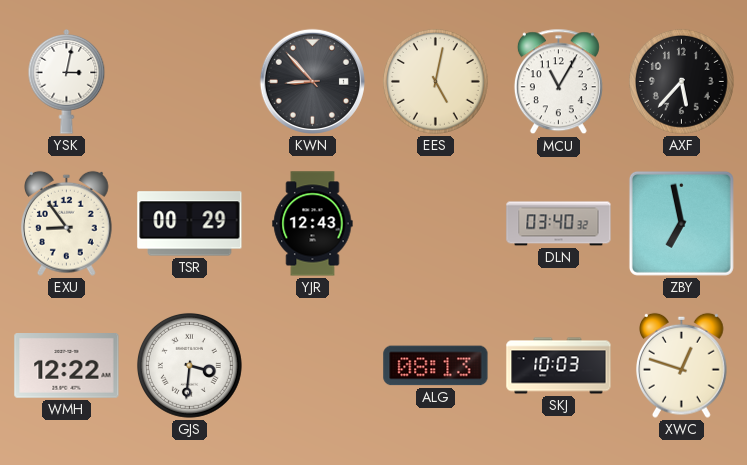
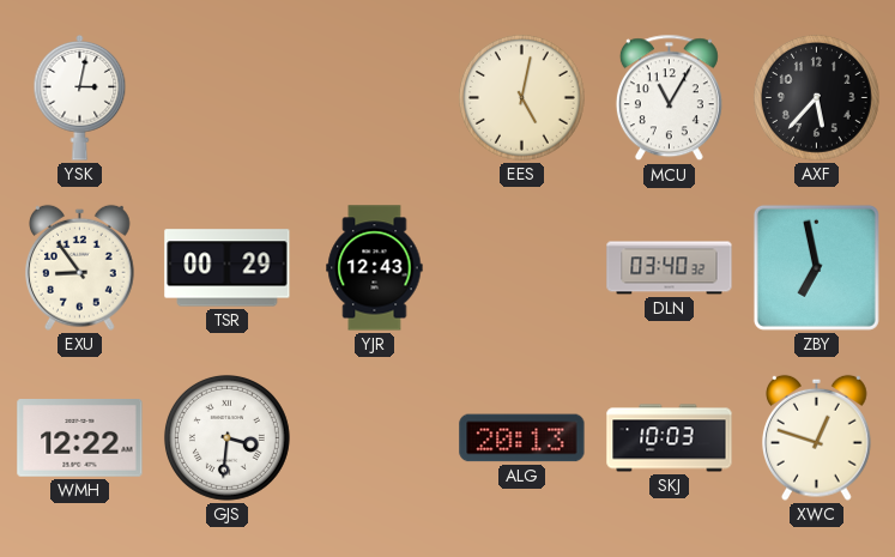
KWN: 8:53 -> none
ALG: 08:13 -> 20:13
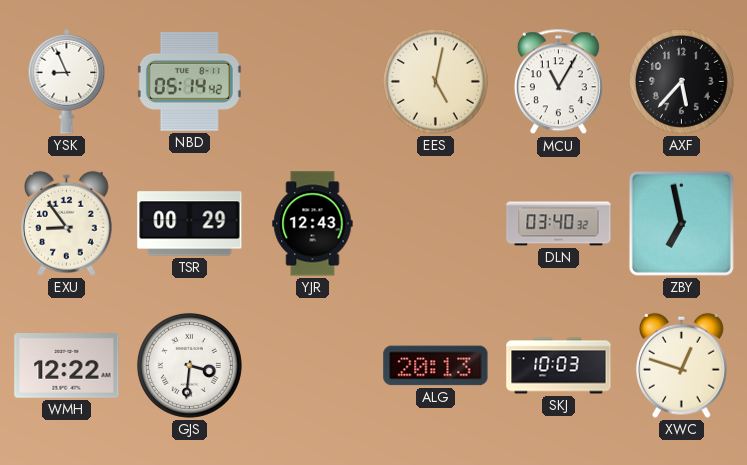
YSK: 3:02 -> 8:56
NBD: none -> 05:14
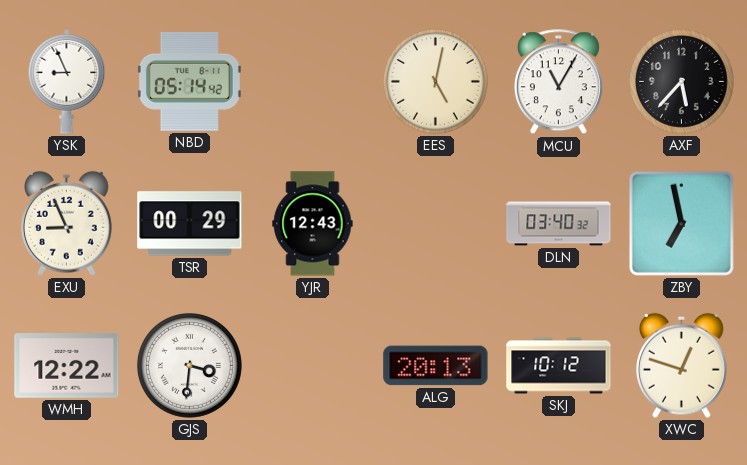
EXU: 8:54 -> 8:56
SKJ: 10:03 -> 10:12
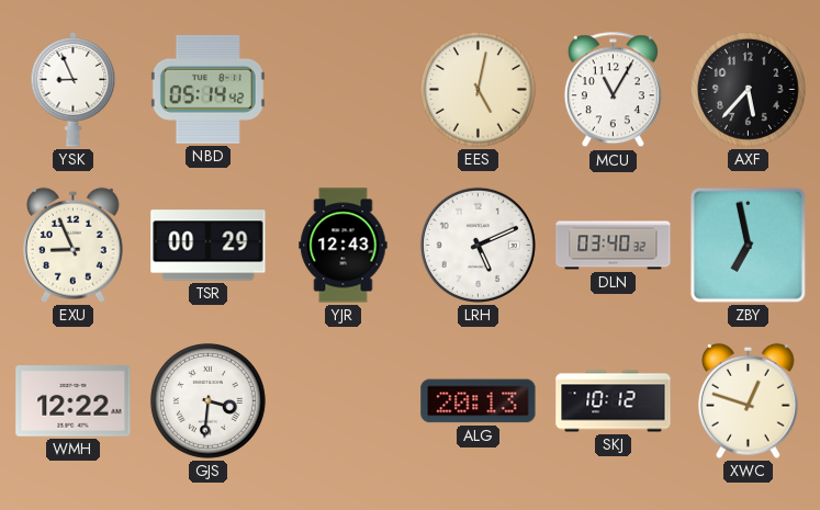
LRH: none -> 5:11
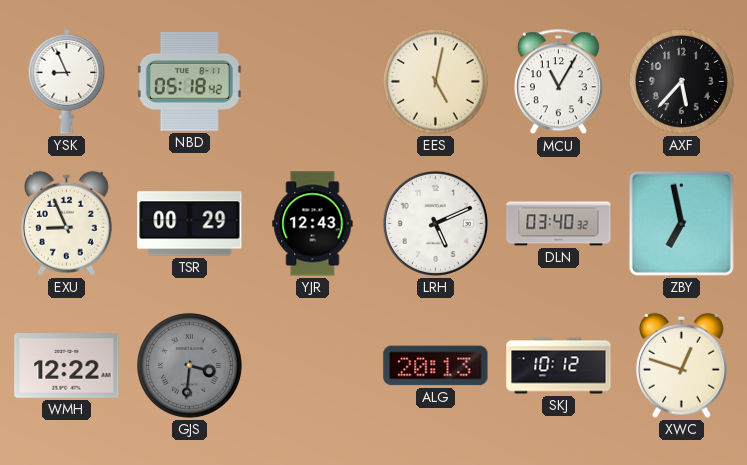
NBD: 05:14 -> 05:18
GJS dial: white -> grey
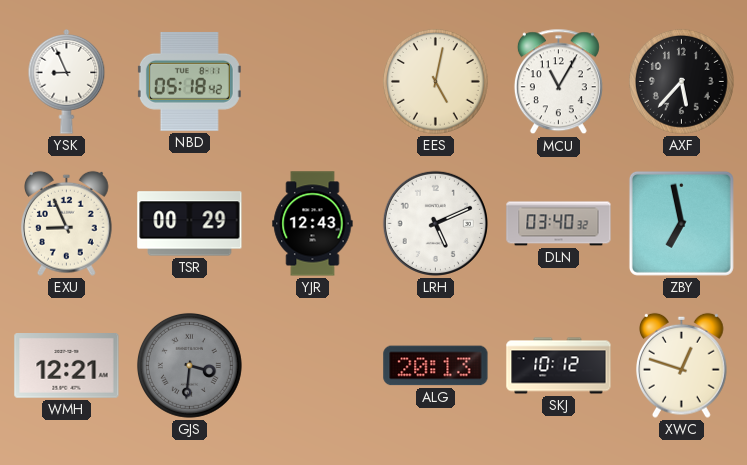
WMH: 12:22 -> 12:21
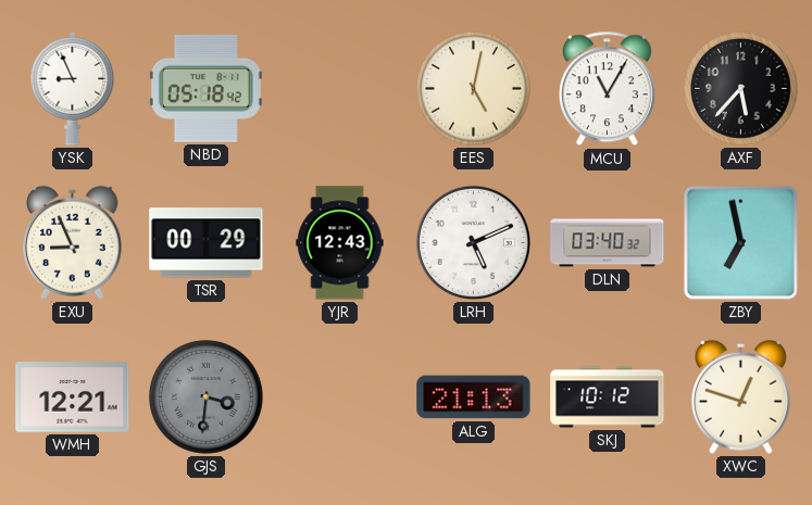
ALG: 20:13 -> 21:13
